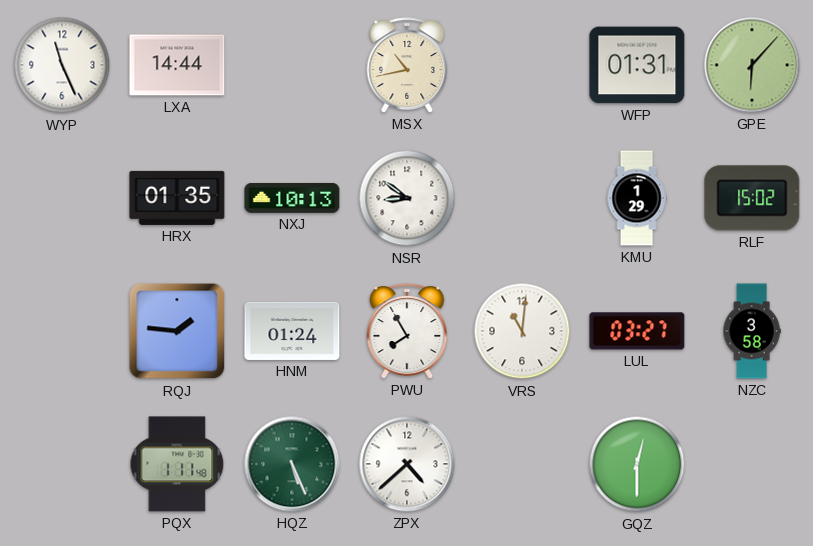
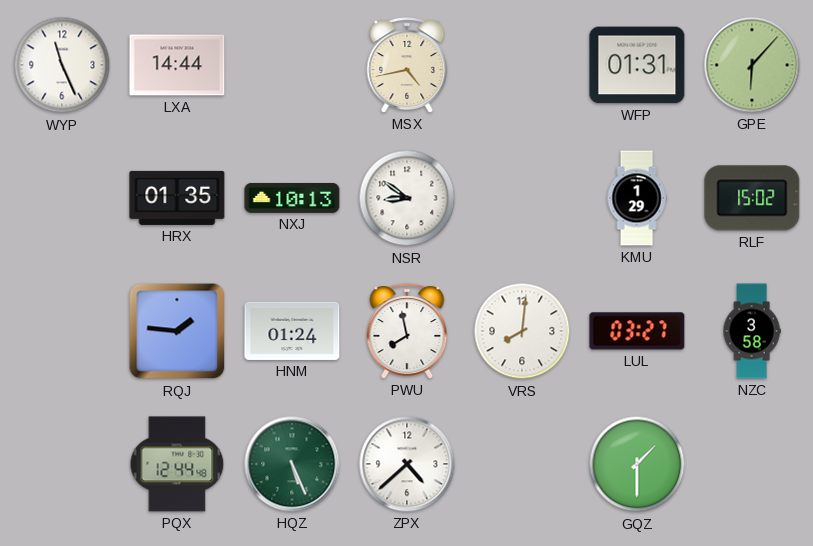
MSX: 10:43 -> 4:43
PWU: 7:55 -> 7:58
VRS: 11:01 -> 8:01
PQX: 1:11 -> 12:44
GQZ: 12:30 -> 1:30
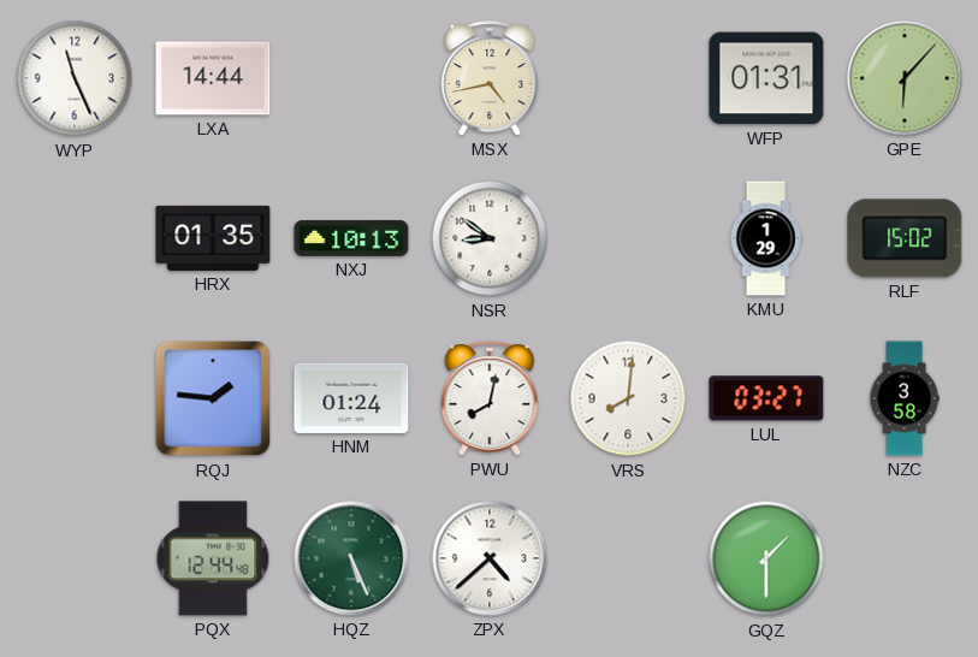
PWU: 7:58 -> 8:02
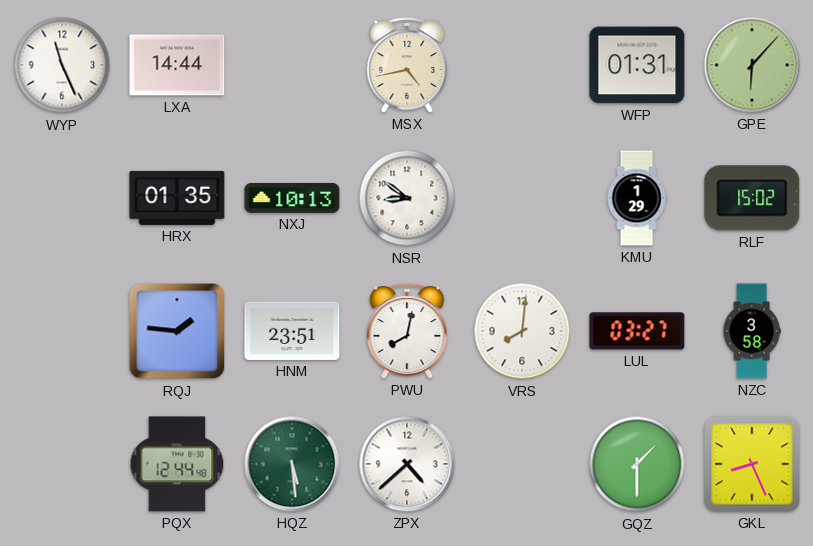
HNM: 01:24 -> 23:51
HQZ: 5:26 -> 5:29
GKL: none -> 8:26
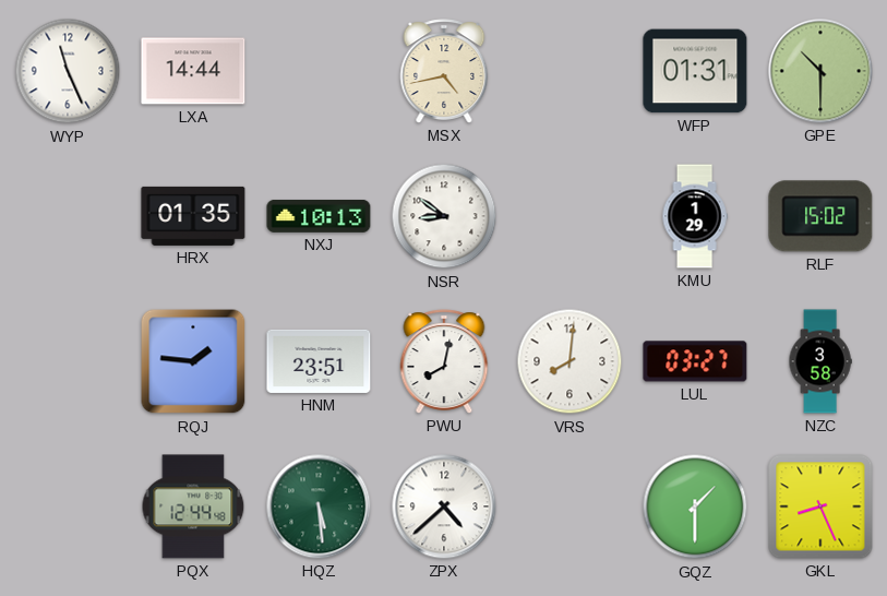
GPE: 6:07 -> 10:30
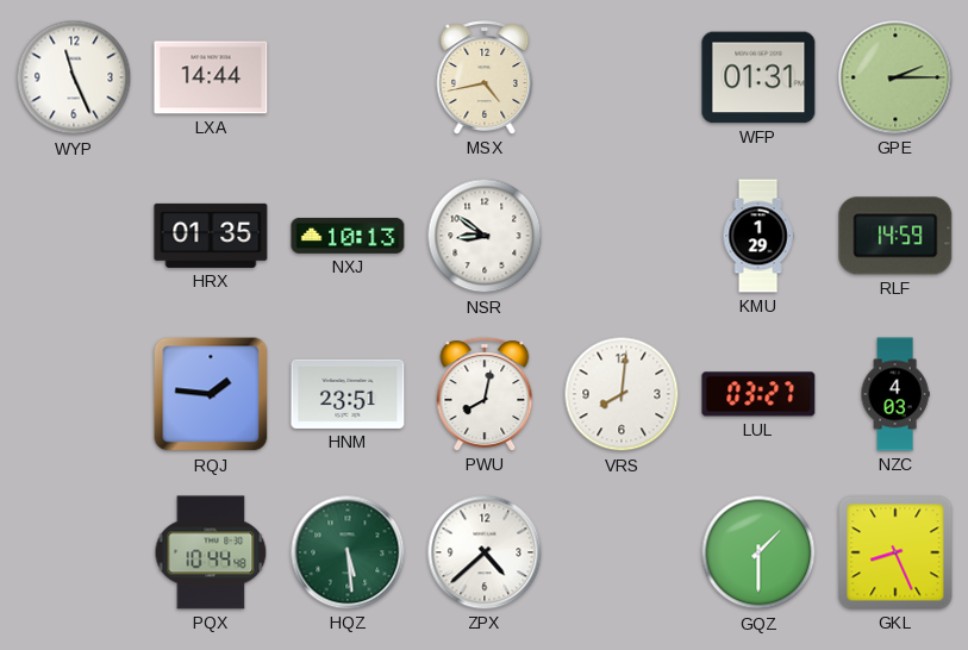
GPE: 10:30 -> 2:15
RLF: 15:02 -> 14:59
NZC: 3:58 -> 4:03
PQX: 12:44 -> 10:44
